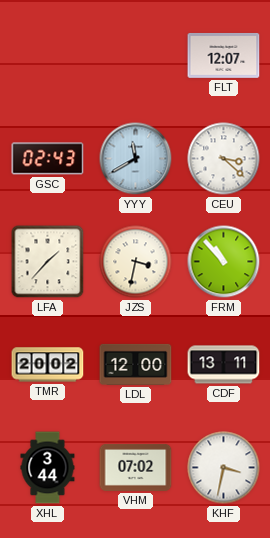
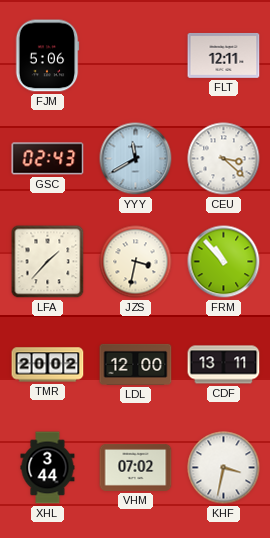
FJM: none -> 5:06
FLT: 12:07 -> 12:11
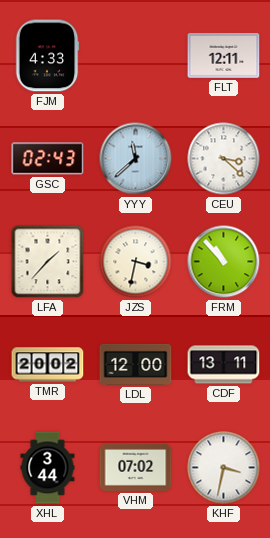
FJM: 5:06 -> 4:33
YYY: 11:40 -> 11:38
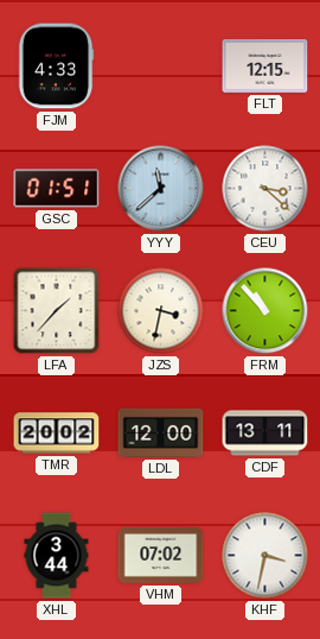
FLT: 12:11 -> 12:15
GSC: 02:43 -> 01:51
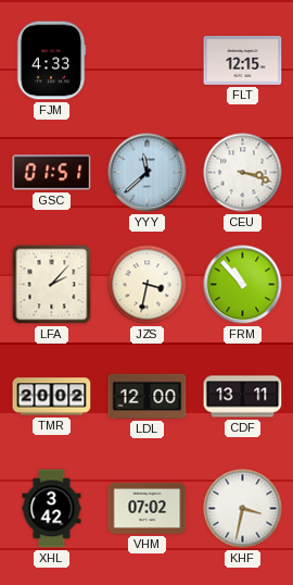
CEU: 3:22 -> 3:18
LFA: 1:37 -> 2:07
XHL: 3:44 -> 3:42
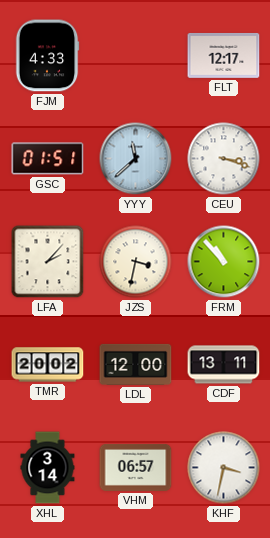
FLT: 12:15 -> 12:17
XHL: 3:42 -> 3:14
VHM: 07:02 -> 06:57
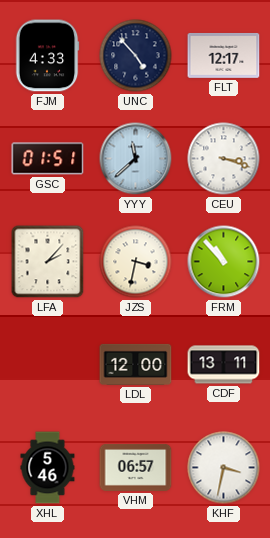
UNC: none -> 4:53
TMR: 20:02 -> none
XHL: 3:14 -> 5:46
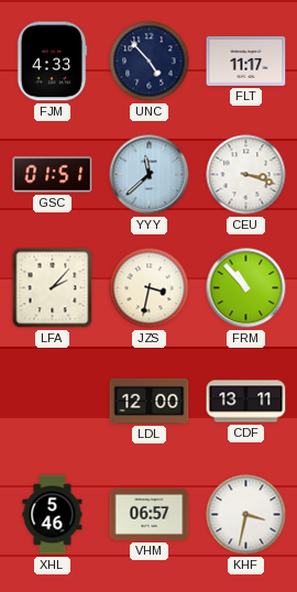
FLT: 12:17 -> 11:17
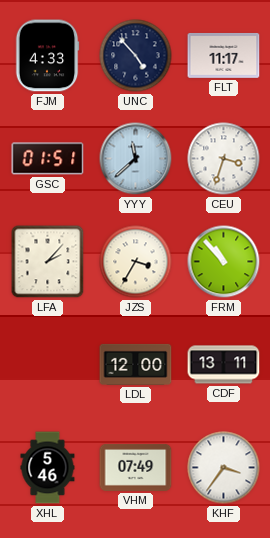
CEU: 3:18 -> 3:33
JZS: 3:32 -> 3:35
VHM: 06:57 -> 07:49
KHF: 3:32 -> 3:36
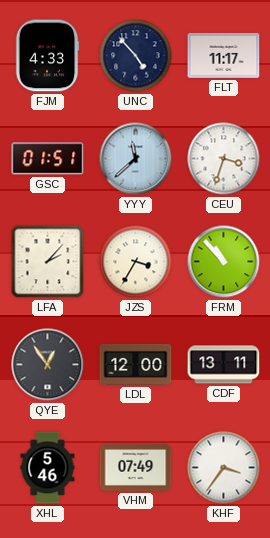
QYE: none -> 12:54
